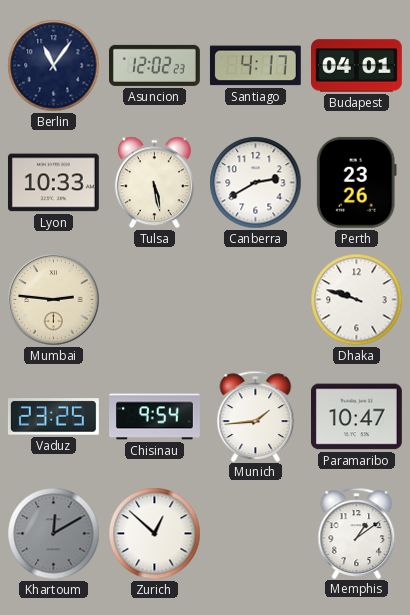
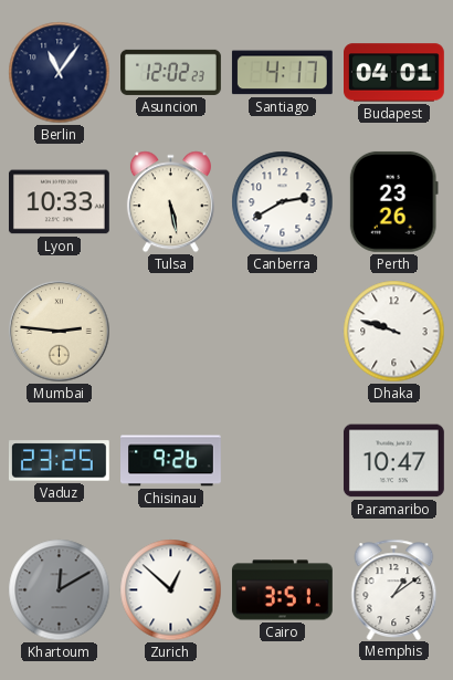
Chisinau: 9:54 -> 9:26
Munich: 1:44 -> none
Cairo: none -> 3:51
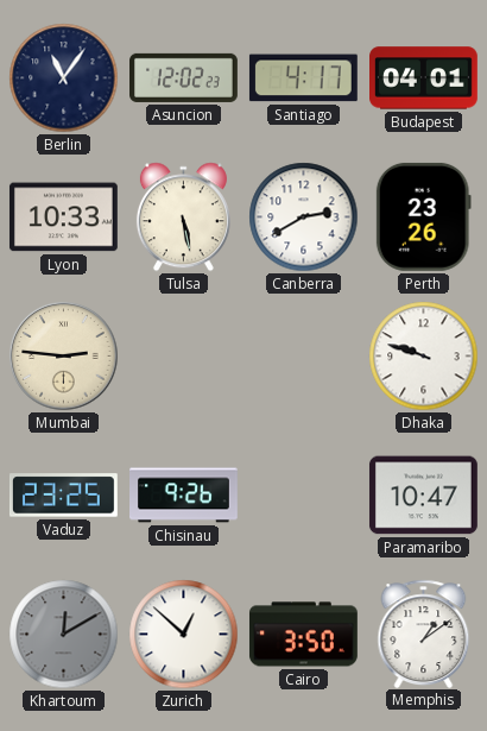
Cairo: 3:51 -> 3:50
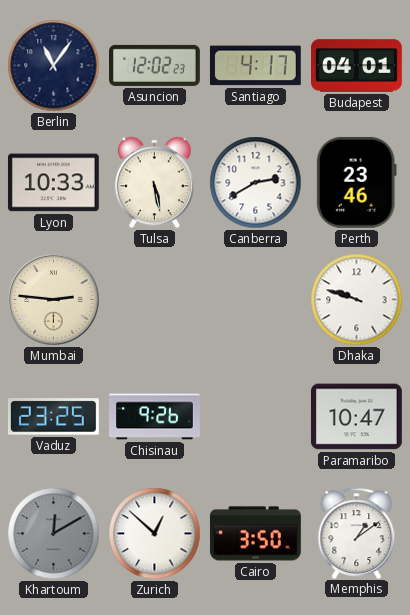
Perth: 23:26 -> 23:46
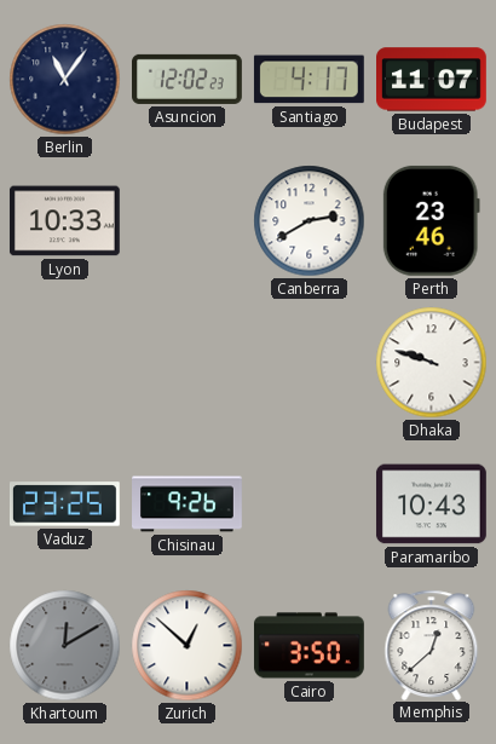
Budapest: 04:01 -> 11:07
Tulsa: 5:28 -> none
Mumbai: 2:46 -> none
Paramaribo: 10:47 -> 10:43
Memphis: 1:09 -> 12:38
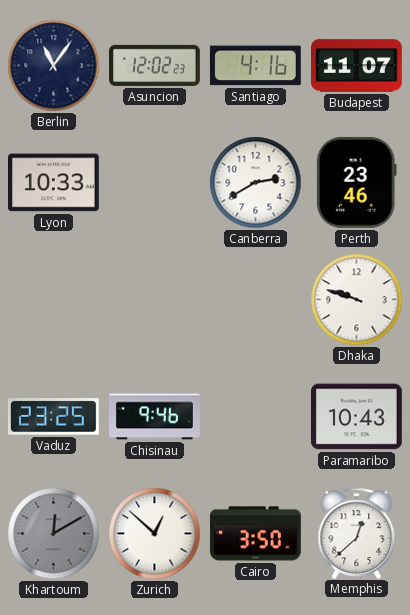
Santiago: 4:17 -> 4:16
Chisinau: 9:26 -> 9:46
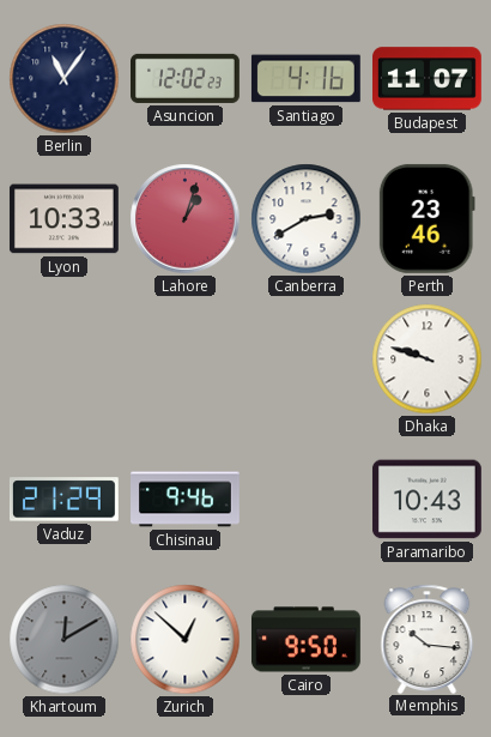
Lahore: none -> 1:03
Vaduz: 23:25 -> 21:29
Cairo: 3:50 -> 9:50
Memphis: 12:38 -> 10:16
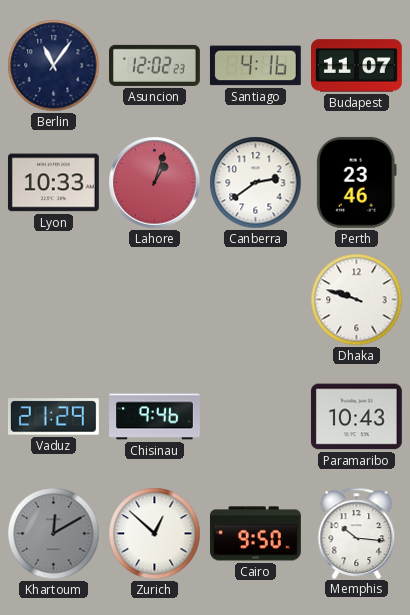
Canberra: 2:40 -> 2:39
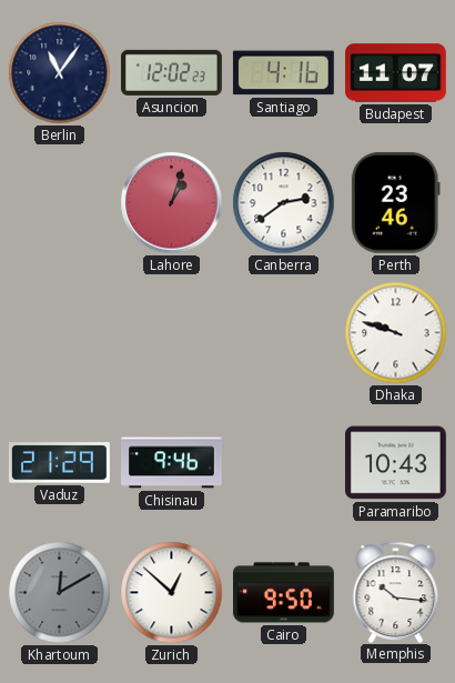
Lyon: 10:33 -> none
